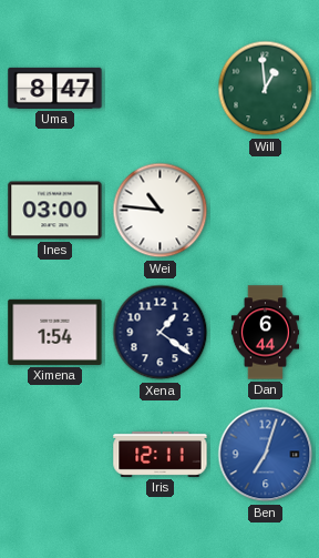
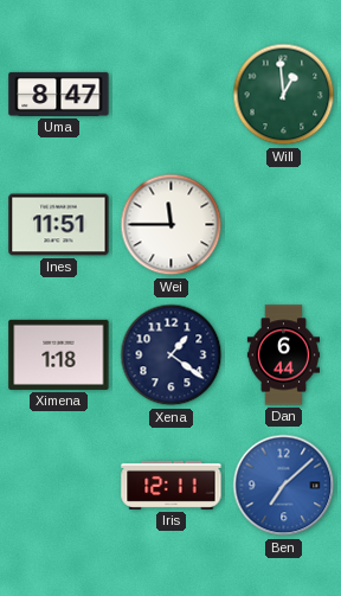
Ines: 03:00 -> 11:51
Wei: 10:46 -> 11:45
Ximena: 1:54 -> 1:18
Ben: 7:03 -> 7:08
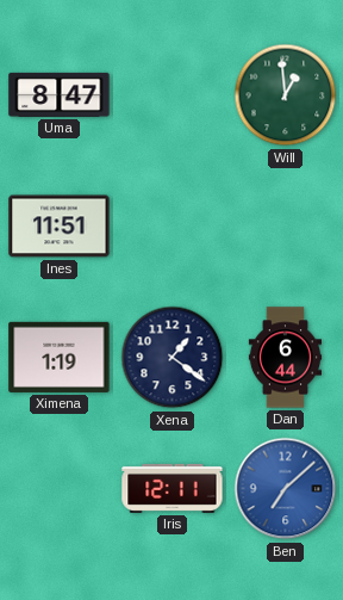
Wei: 11:45 -> none
Ximena: 1:18 -> 1:19
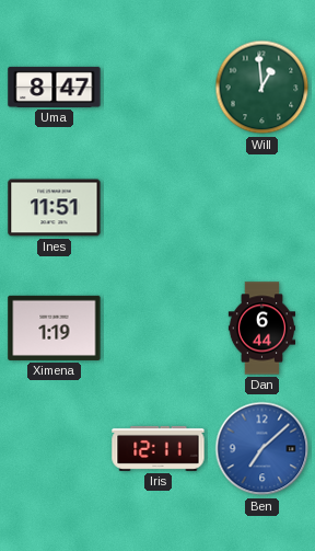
Xena: 1:21 -> none
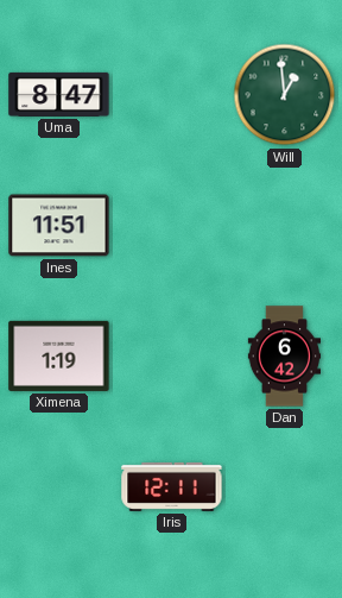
Dan: 6:44 -> 6:42
Ben: 7:08 -> none
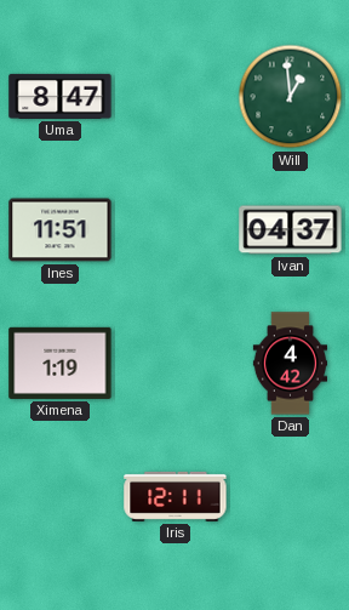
Ivan: none -> 04:37
Dan: 6:42 -> 4:42
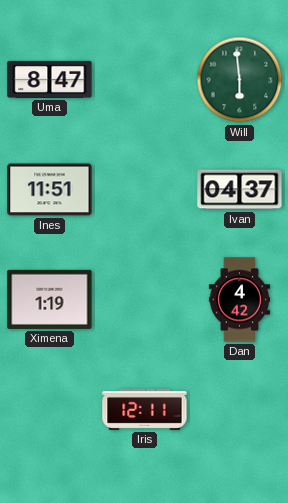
Will: 12:59 -> 5:59
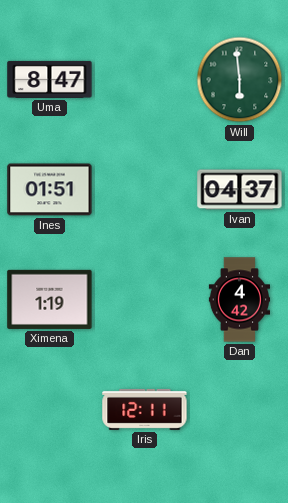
Ines: 11:51 -> 01:51
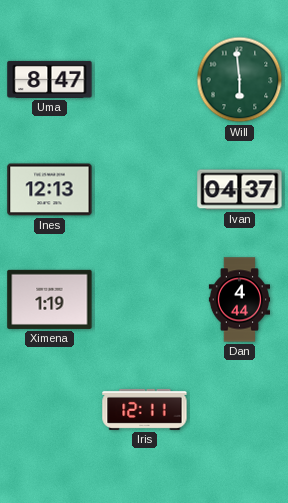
Ines: 01:51 -> 12:13
Dan: 4:42 -> 4:44
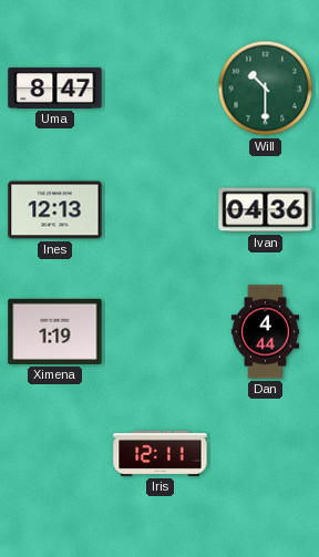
Will: 5:59 -> 10:30
Ivan: 04:37 -> 04:36
